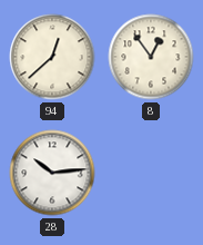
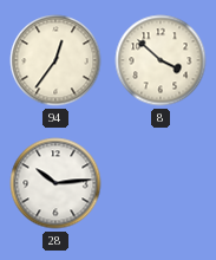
94: 12:38 -> 12:36
8: 12:54 -> 3:52
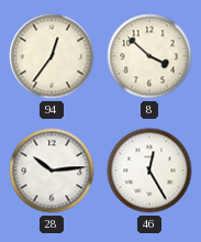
46: none -> 12:25
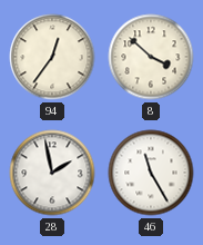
28: 10:14 -> 1:58
46: 12:25 -> 11:25
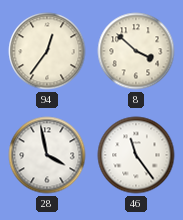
28: 1:58 -> 3:58
46: 11:25 -> 11:24
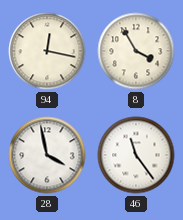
94: 12:36 -> 12:17
8: 3:52 -> 3:55
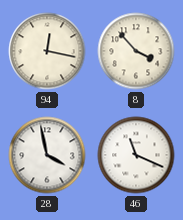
8: 3:55 -> 3:53
46: 11:24 -> 11:19
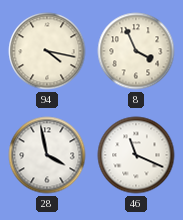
94: 12:17 -> 4:17
8: 3:53 -> 3:56
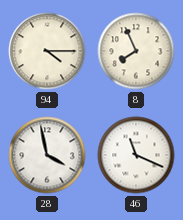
94: 4:17 -> 4:15
8: 3:56 -> 7:56
